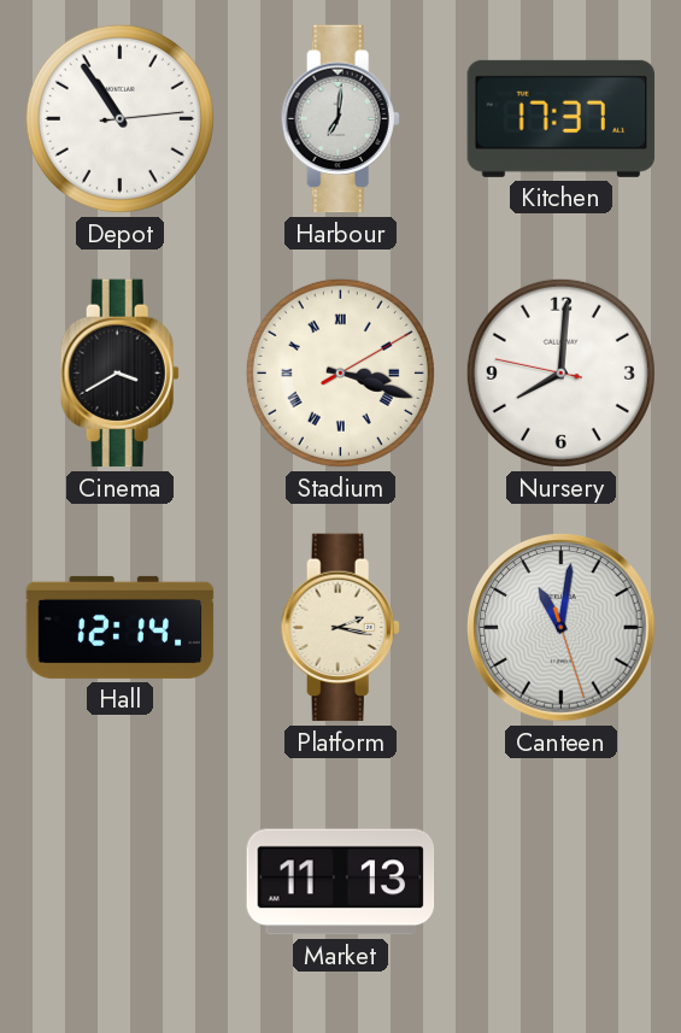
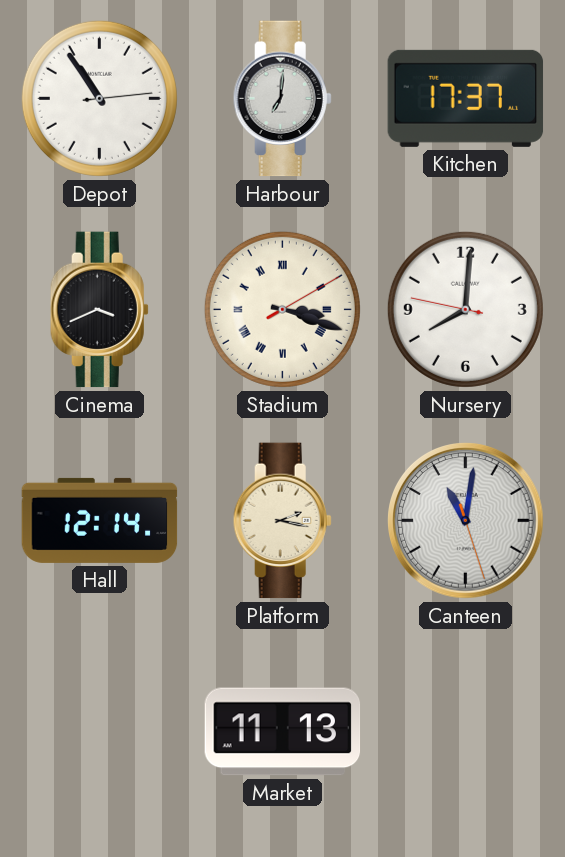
Cinema: 3:40 -> 3:41
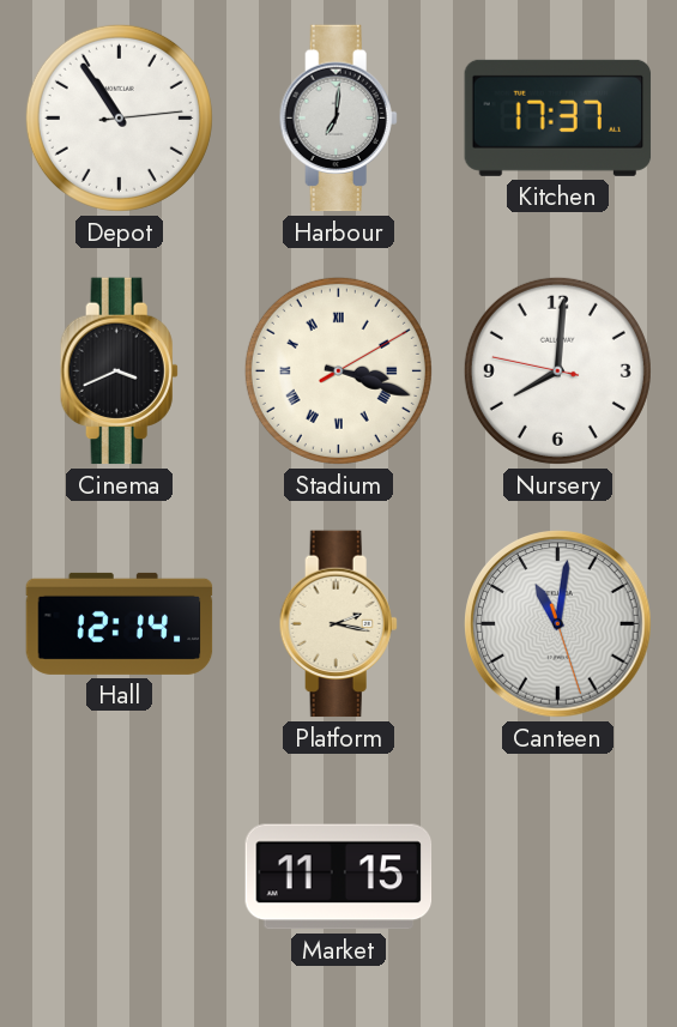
Market: 11:13 -> 11:15
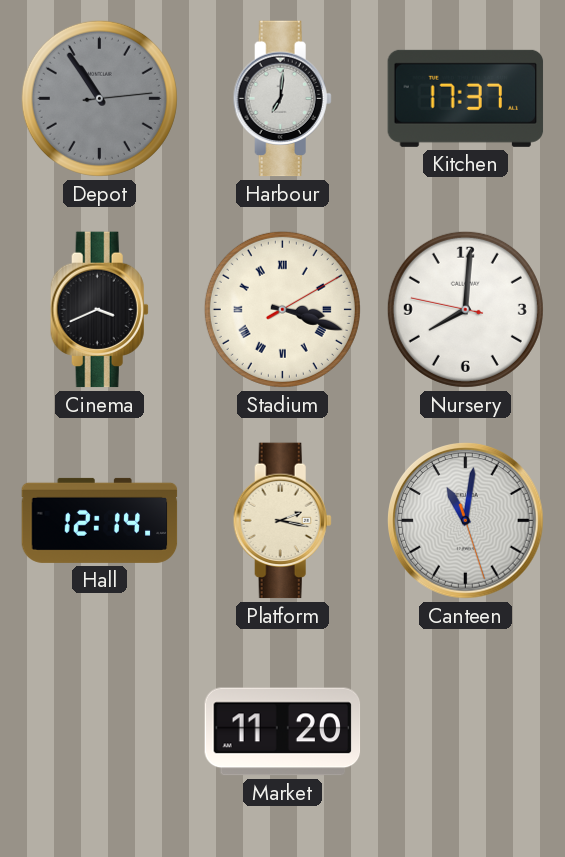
Depot dial: white -> grey
Market: 11:15 -> 11:20
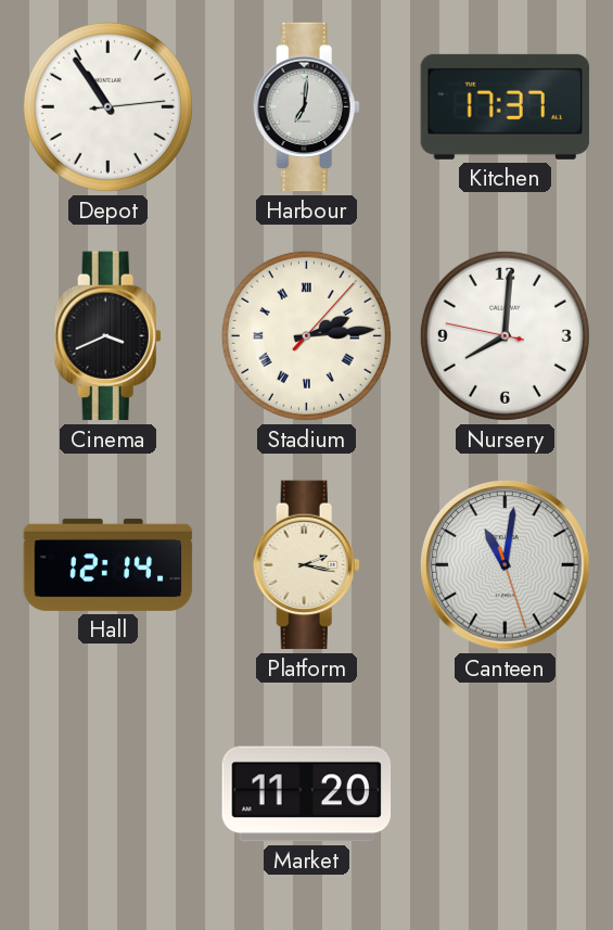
Depot dial: grey -> white
Stadium: 3:18 -> 2:14
